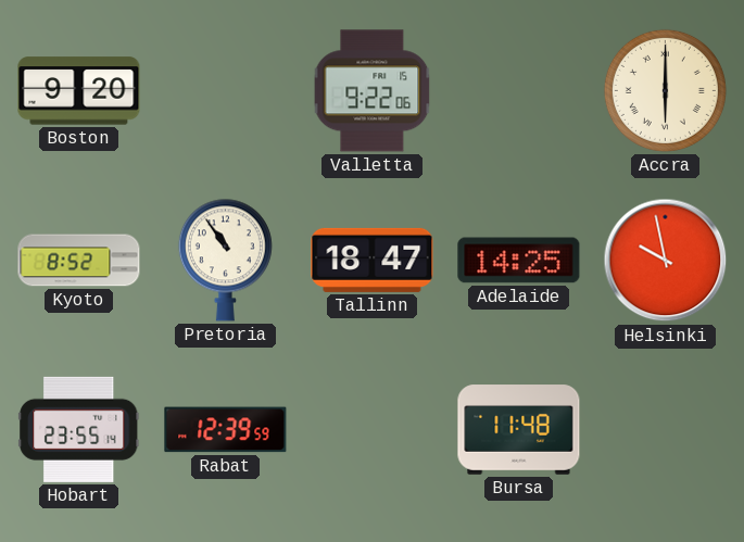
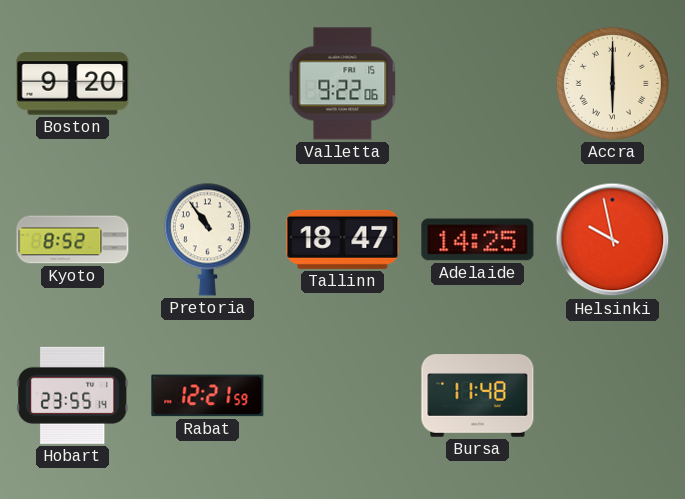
Rabat: 12:39 -> 12:21
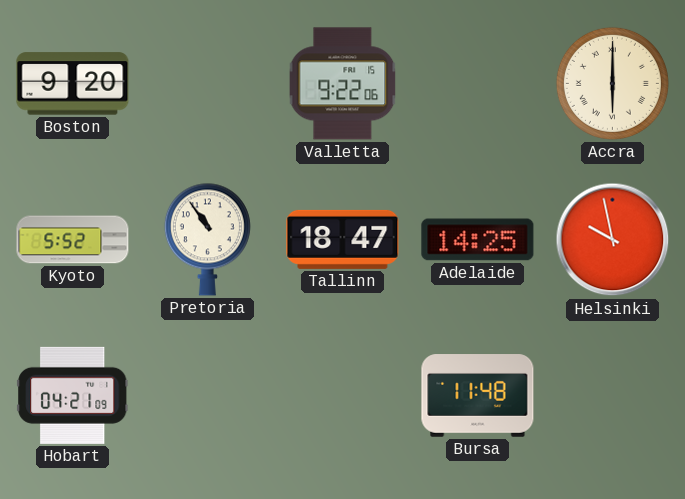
Kyoto: 8:52 -> 5:52
Hobart: 23:55 -> 04:21
Rabat: 12:21 -> none
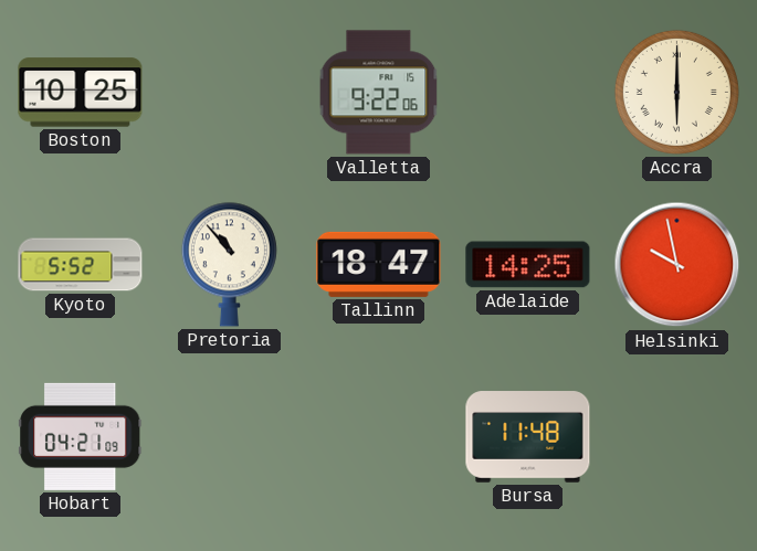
Boston: 9:20 -> 10:25
Pretoria: 10:54 -> 10:53
